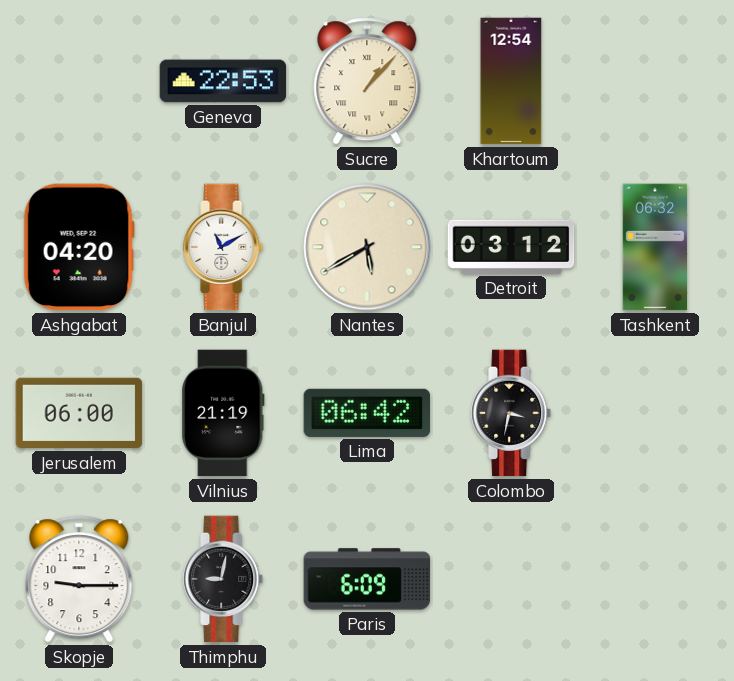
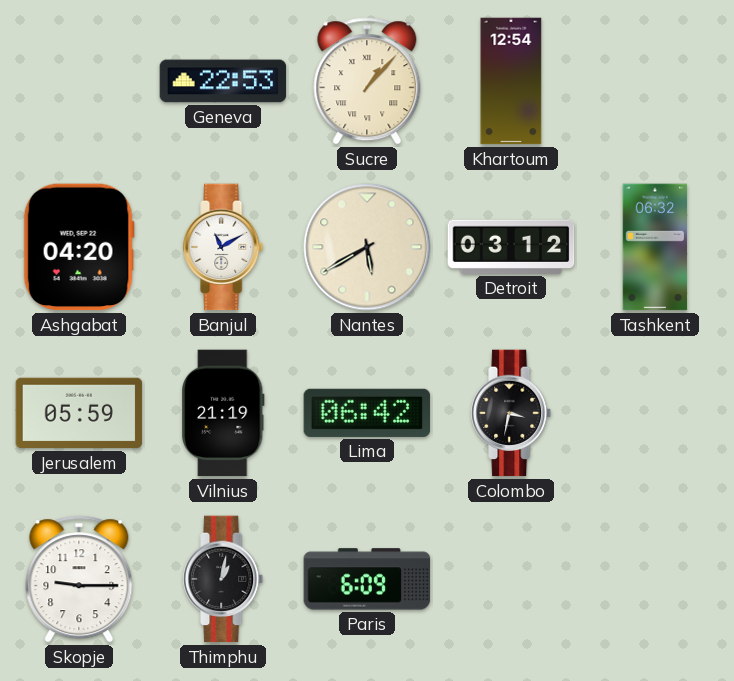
Jerusalem: 06:00 -> 05:59
Thimphu: 9:02 -> 1:02
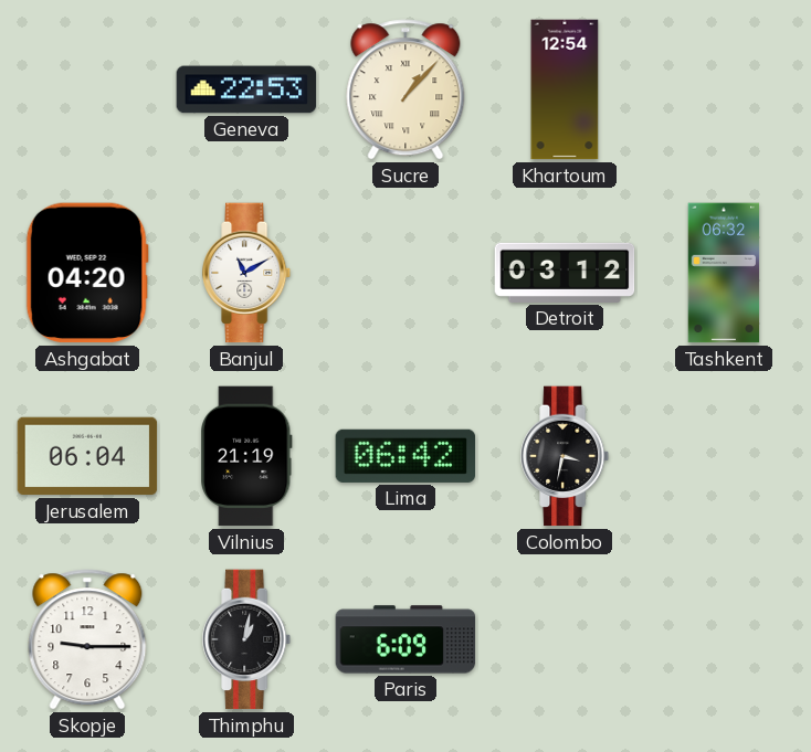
Nantes: 5:40 -> none
Jerusalem: 05:59 -> 06:04
